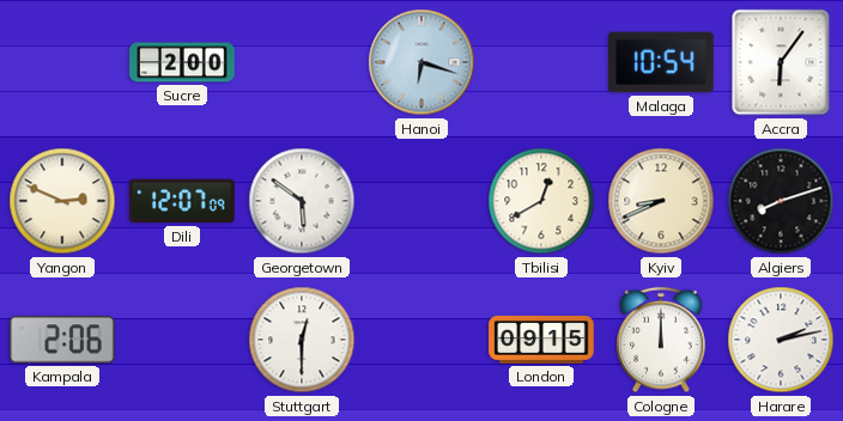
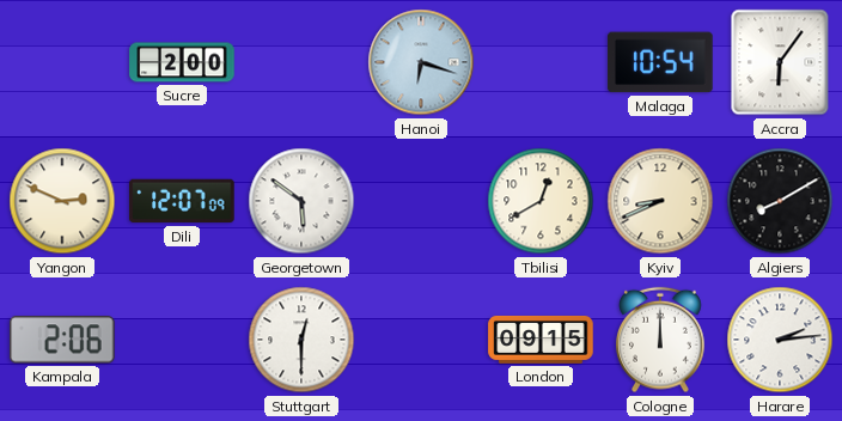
Algiers: 8:12 -> 8:10
Harare: 2:13 -> 2:14
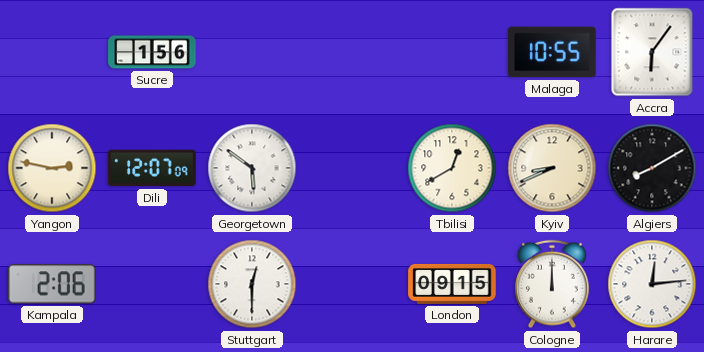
Sucre: 2:00 -> 1:56
Hanoi: 6:18 -> none
Malaga: 10:54 -> 10:55
Yangon: 2:49 -> 2:47
Harare: 2:14 -> 12:14
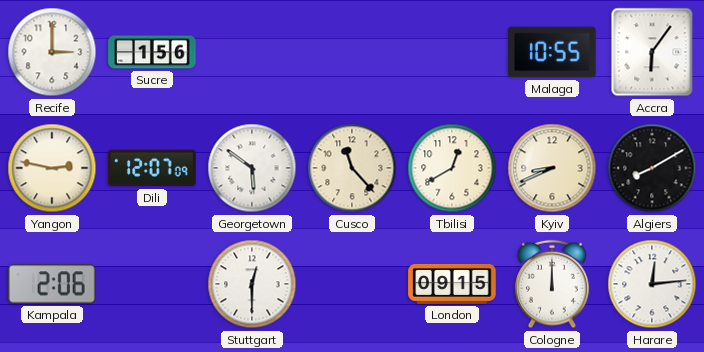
Recife: none -> 3:00
Cusco: none -> 11:23
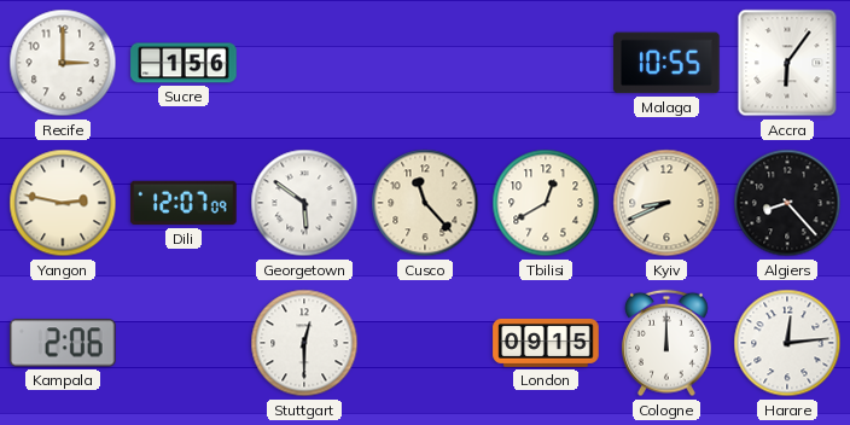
Algiers: 8:10 -> 8:23
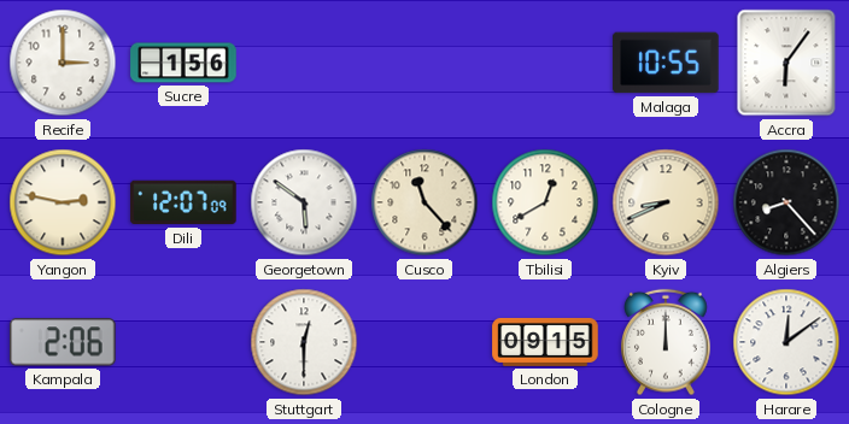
Harare: 12:14 -> 12:09
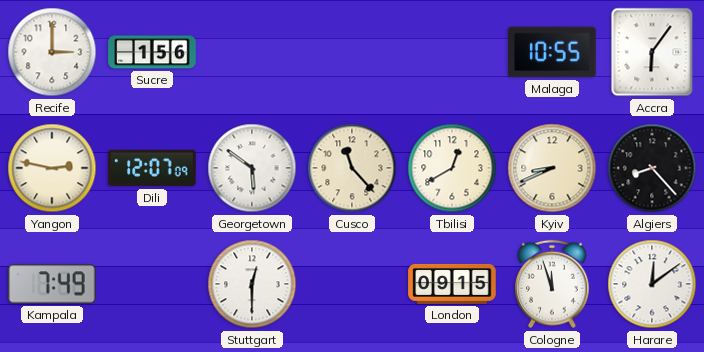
Kampala: 2:06 -> 7:49
Cologne: 12:00 -> 11:57
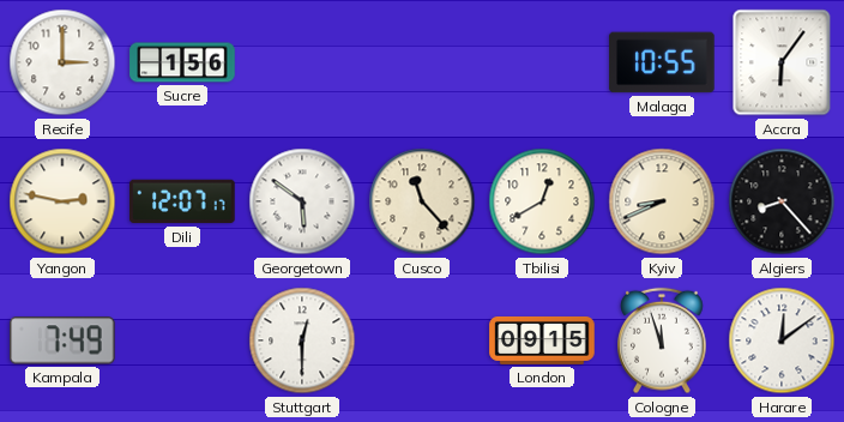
Dili: 12:07:09 -> 12:07:17
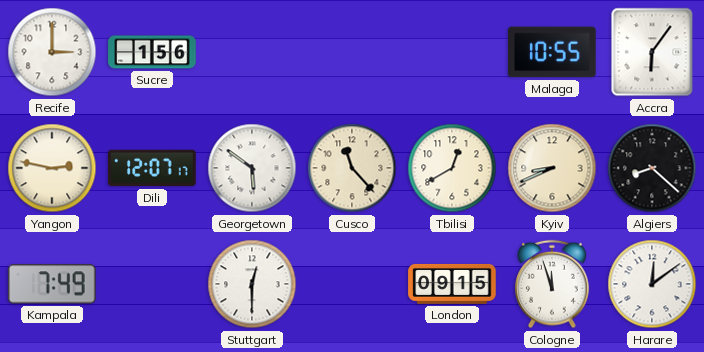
Algiers: 8:23 -> 8:22
